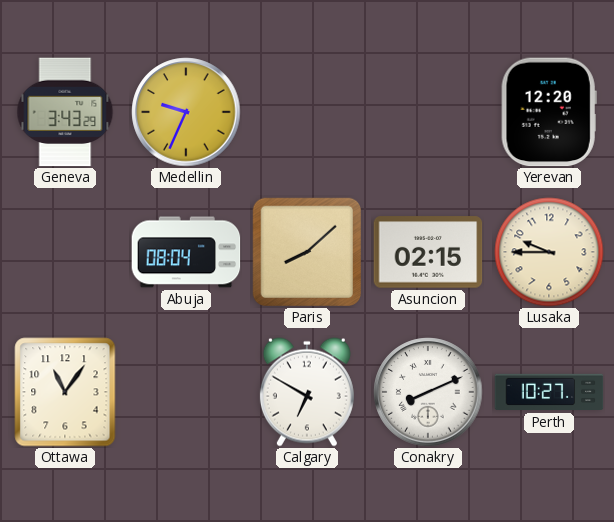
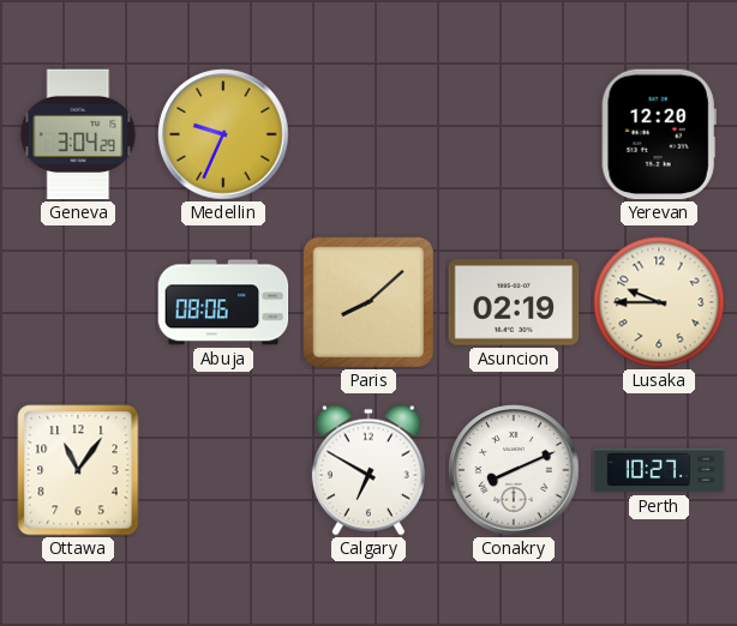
Geneva: 3:43 -> 3:04
Abuja: 08:04 -> 08:06
Asuncion: 02:15 -> 02:19
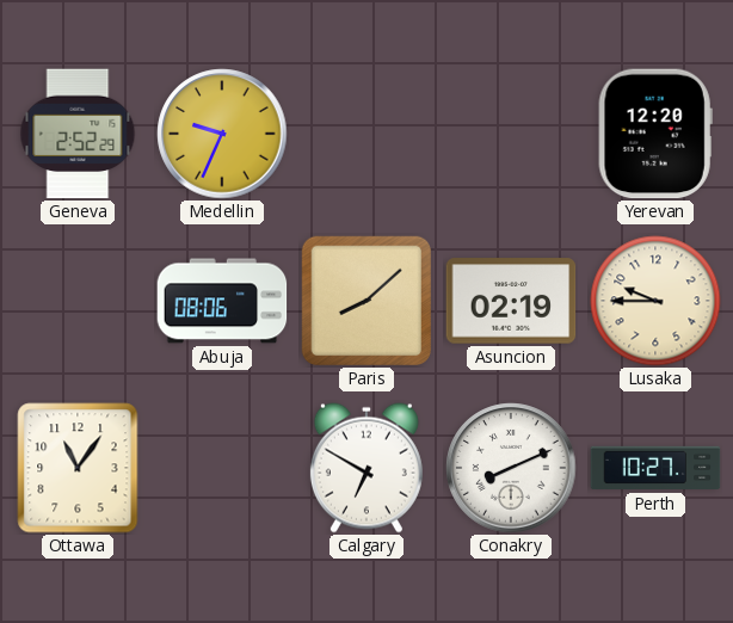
Geneva: 3:04 -> 2:52
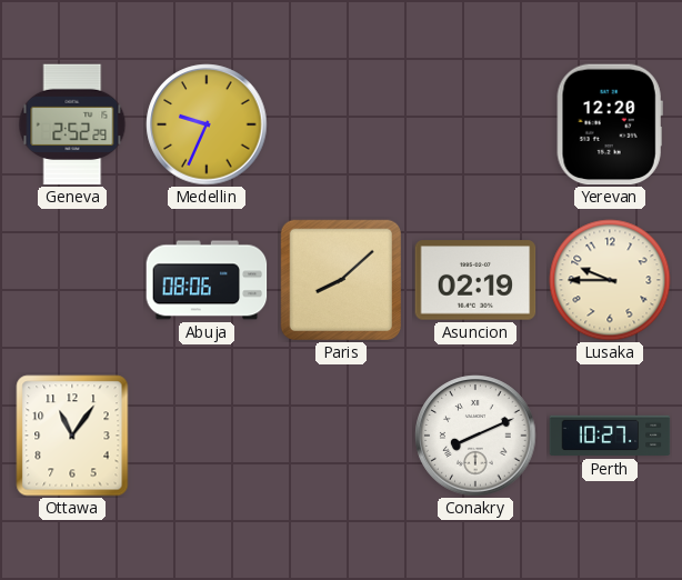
Calgary: 6:50 -> none
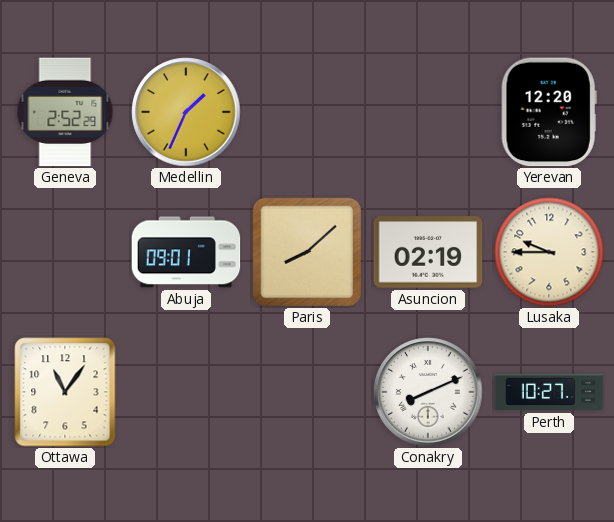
Medellin: 9:34 -> 1:34
Abuja: 08:06 -> 09:01
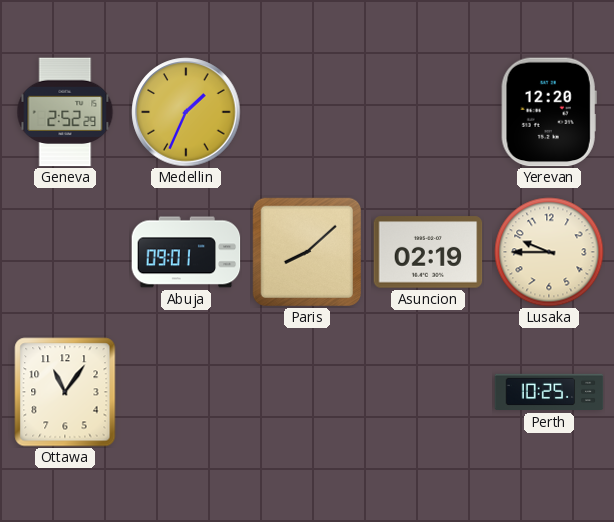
Conakry: 8:11 -> none
Perth: 10:27 -> 10:25
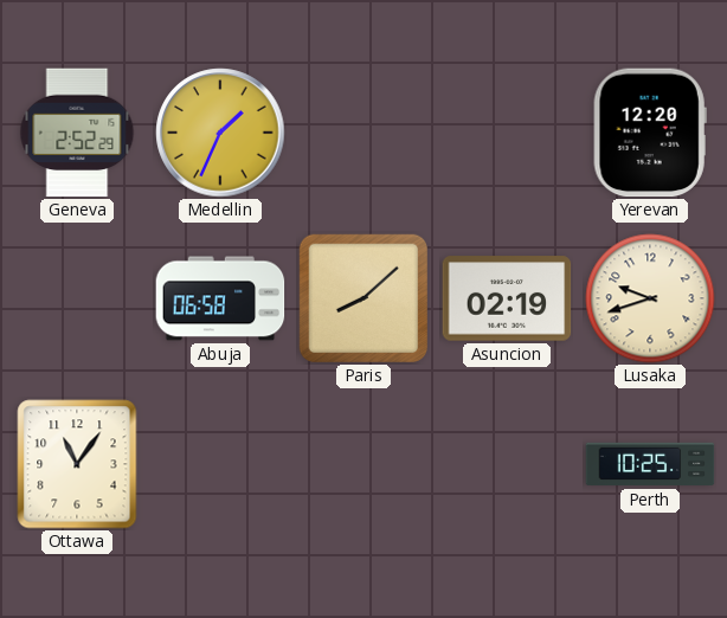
Abuja: 09:01 -> 06:58
Lusaka: 9:45 -> 9:42
